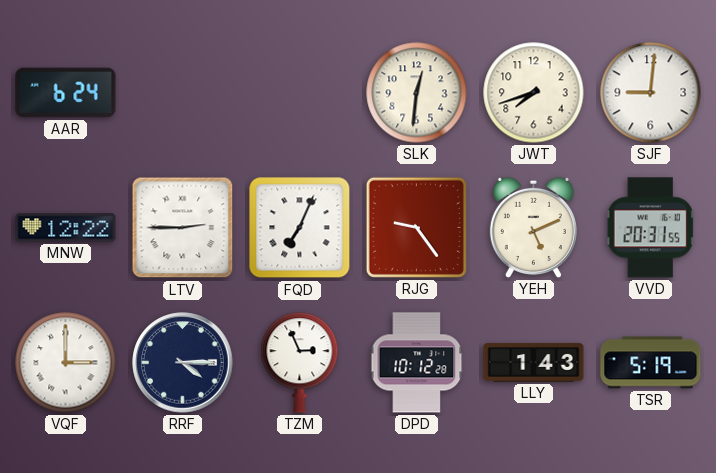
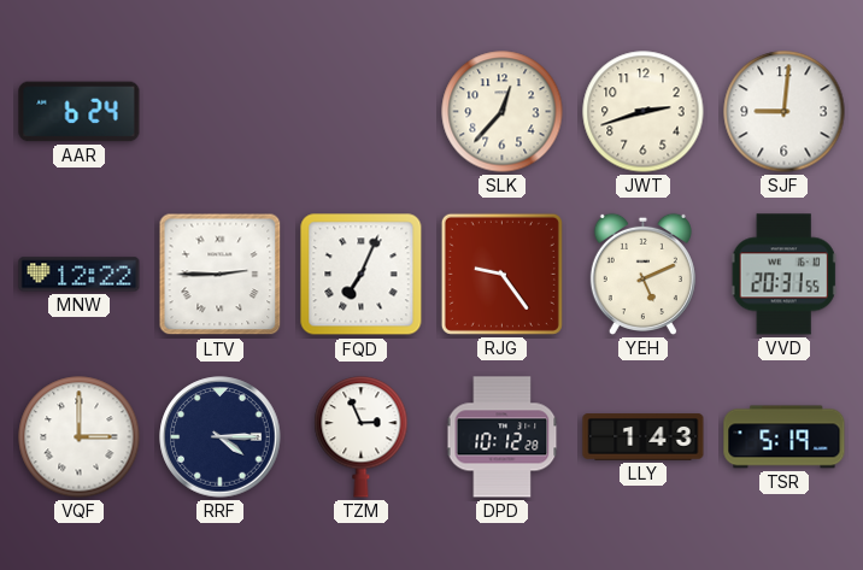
SLK: 12:31 -> 12:37
JWT: 7:42 -> 2:42
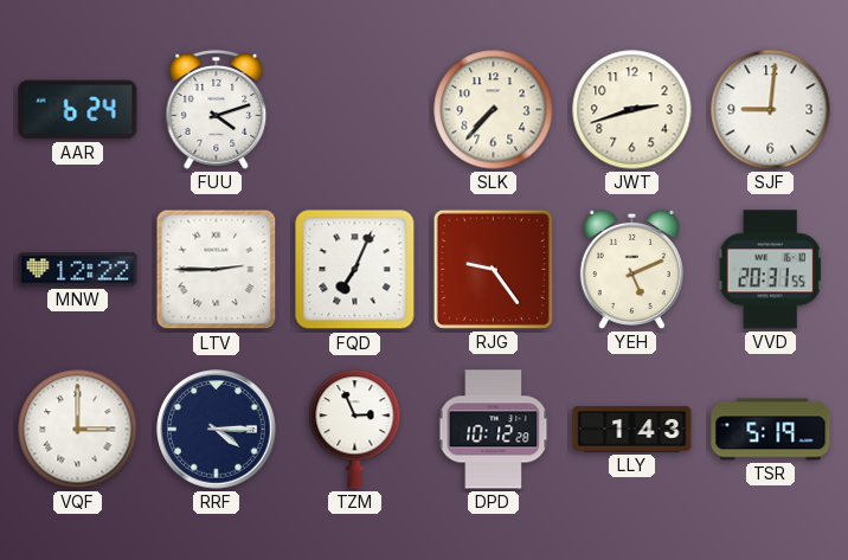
FUU: none -> 4:12
SLK: 12:37 -> 7:37
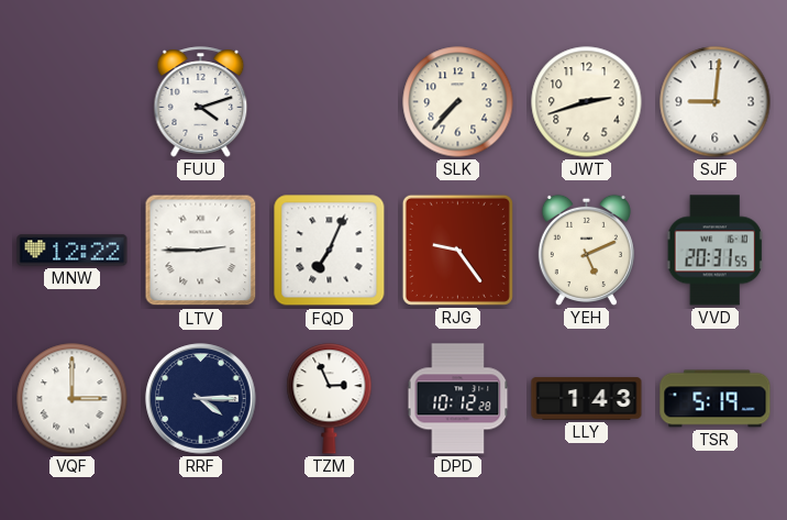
AAR: 6:24 -> none
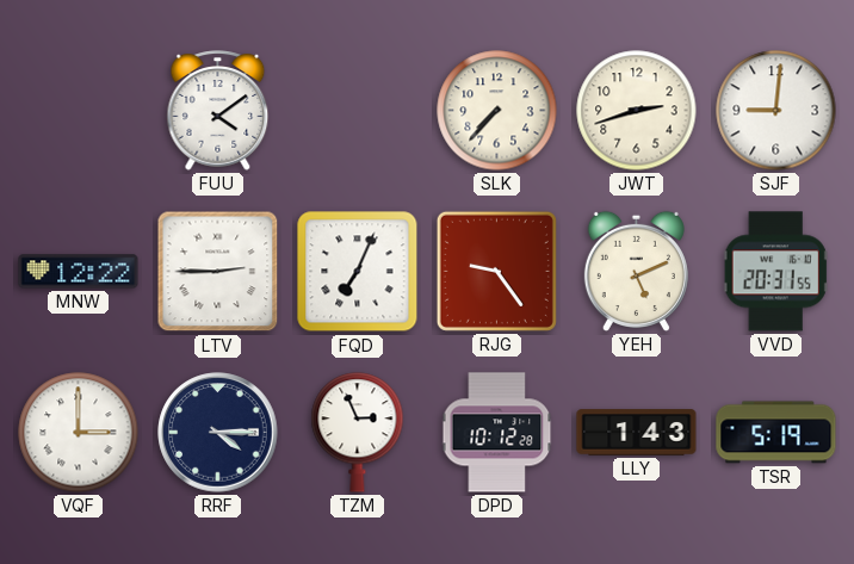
FUU: 4:12 -> 4:09
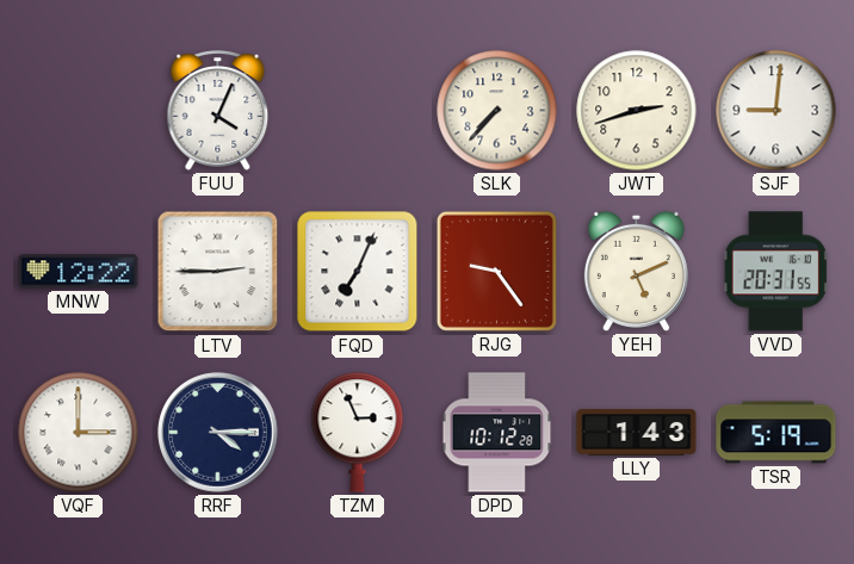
FUU: 4:09 -> 4:04
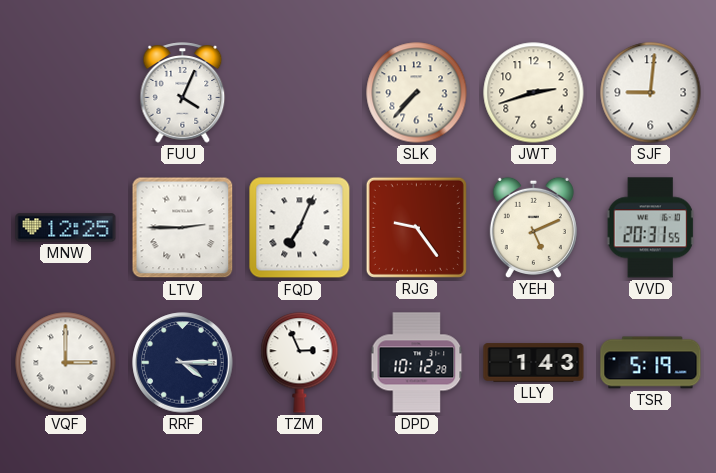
MNW: 12:22 -> 12:25
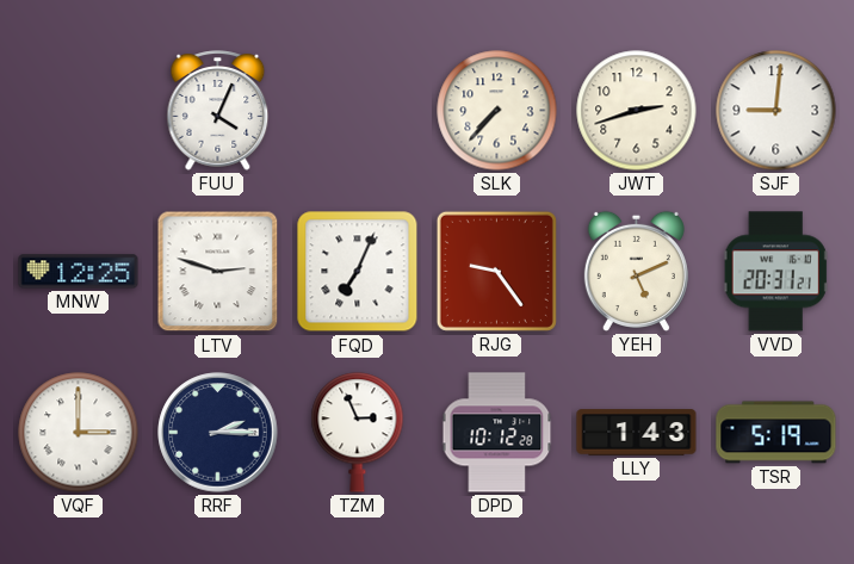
LTV: 2:45 -> 2:48
VVD: 20:31:55 -> 20:31:21
RRF: 4:15 -> 2:15
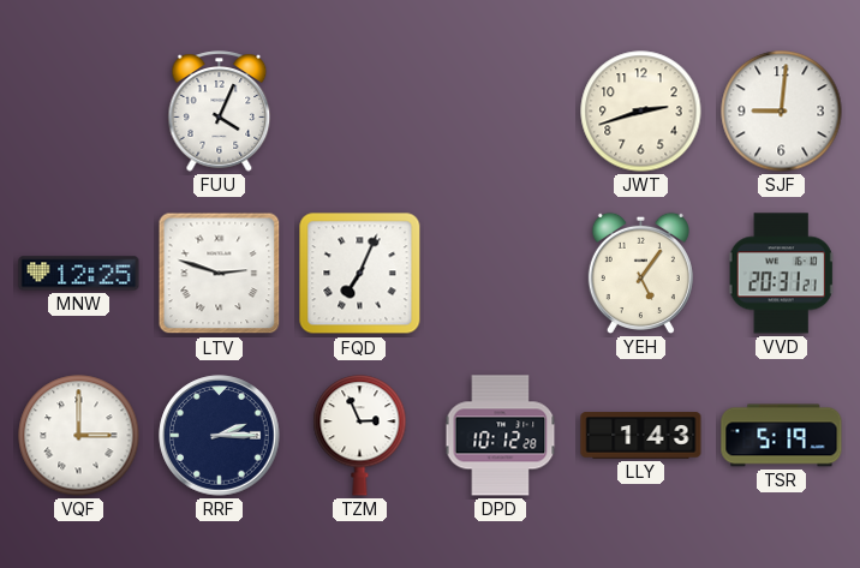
SLK: 7:37 -> none
RJG: 9:24 -> none
YEH: 5:11 -> 5:06
